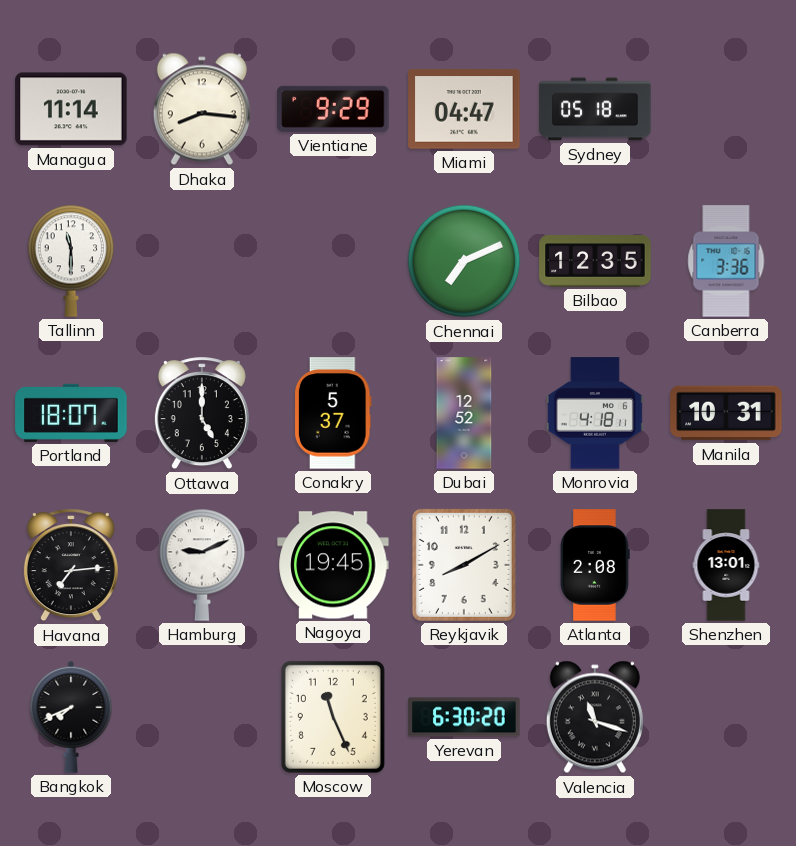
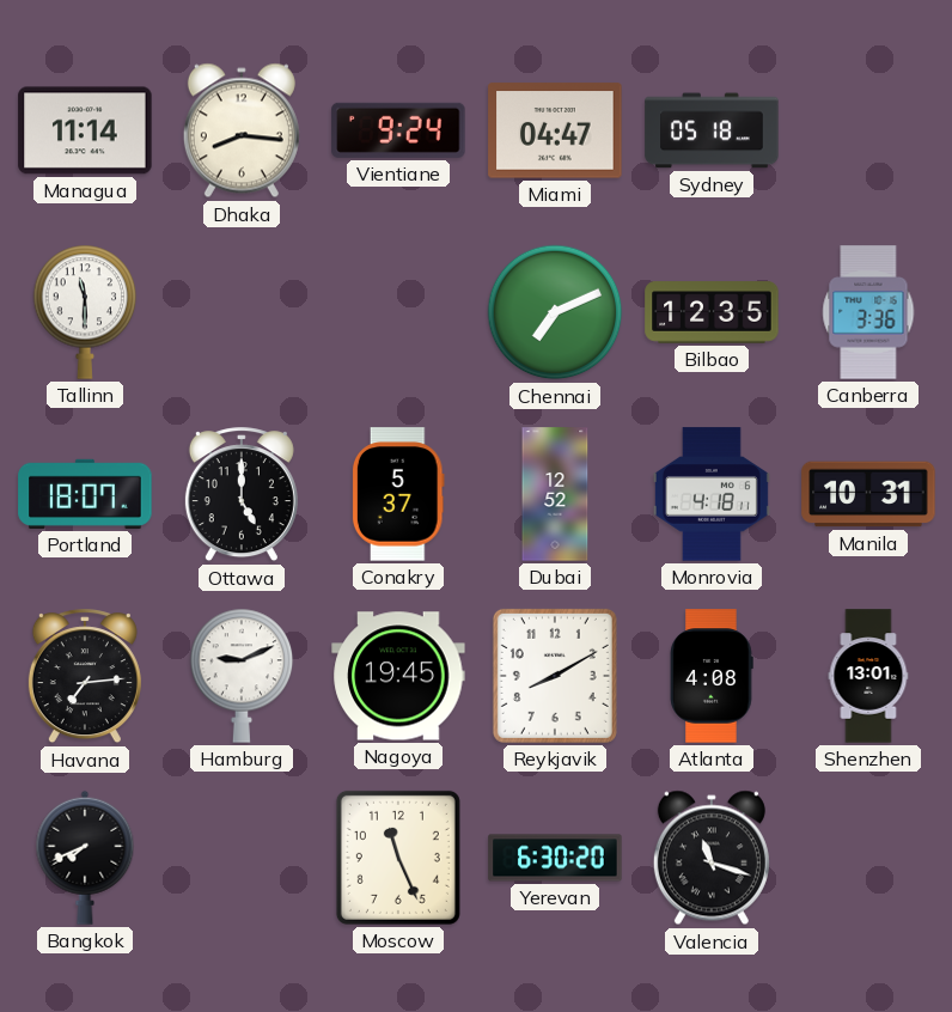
Vientiane: 9:29 -> 9:24
Atlanta: 2:08 -> 4:08
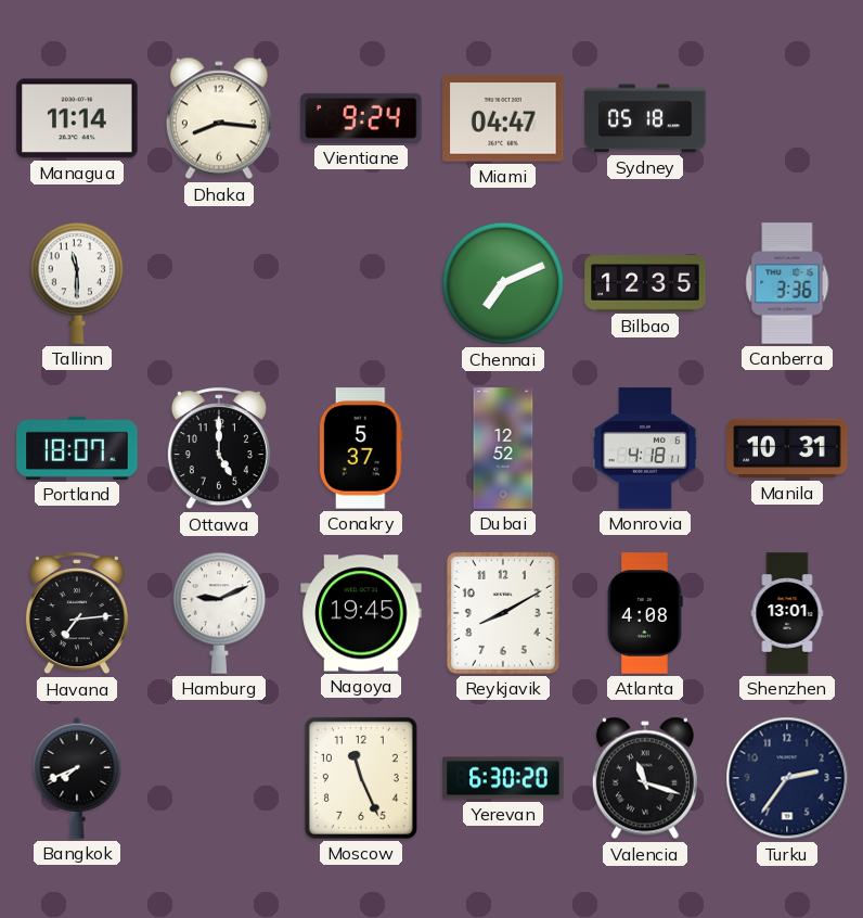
Turku: none -> 2:36
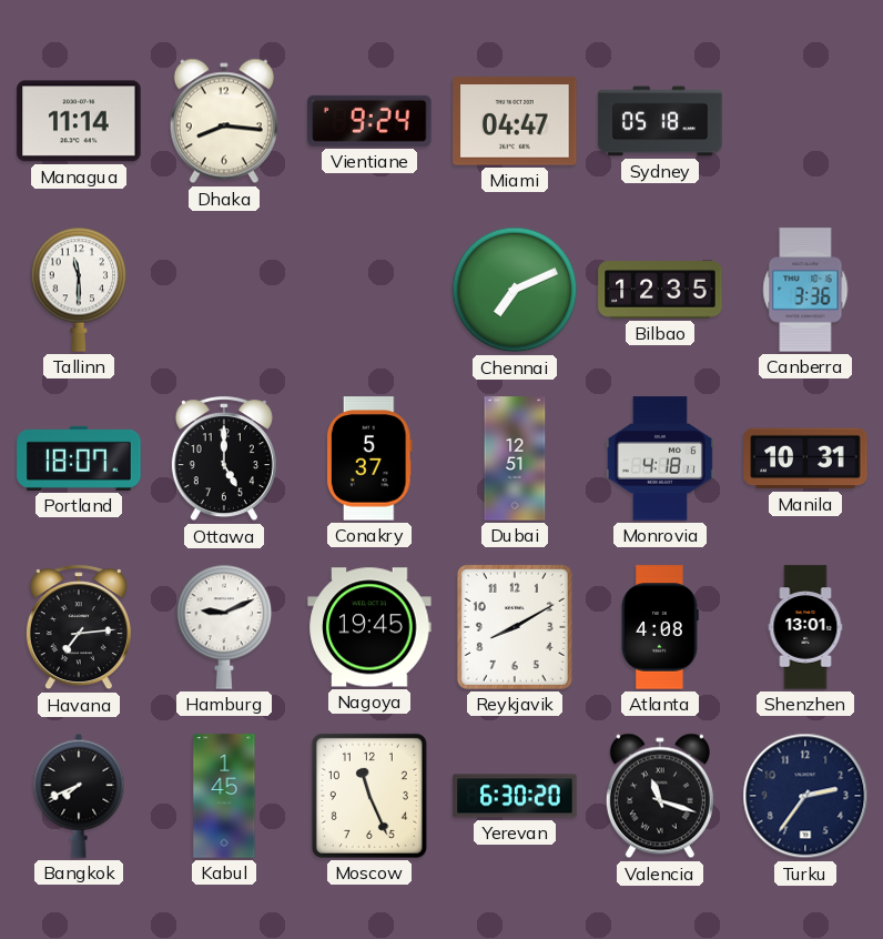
Dubai: 12:52 -> 12:51
Kabul: none -> 1:45
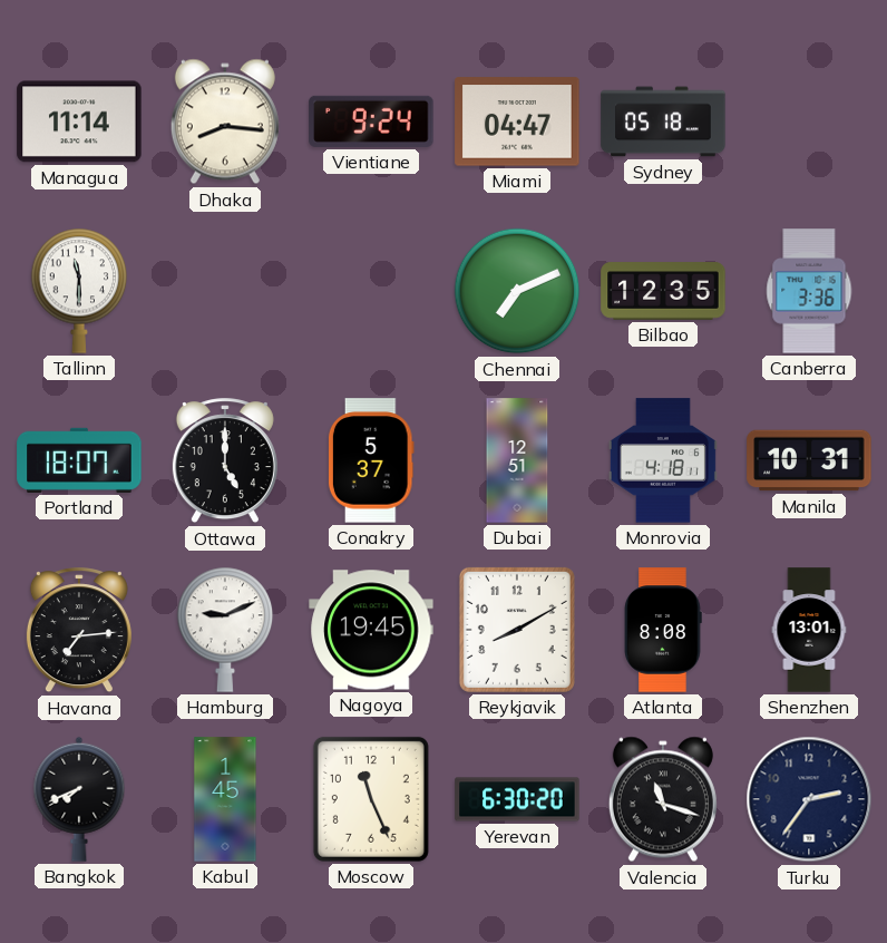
Atlanta: 4:08 -> 8:08
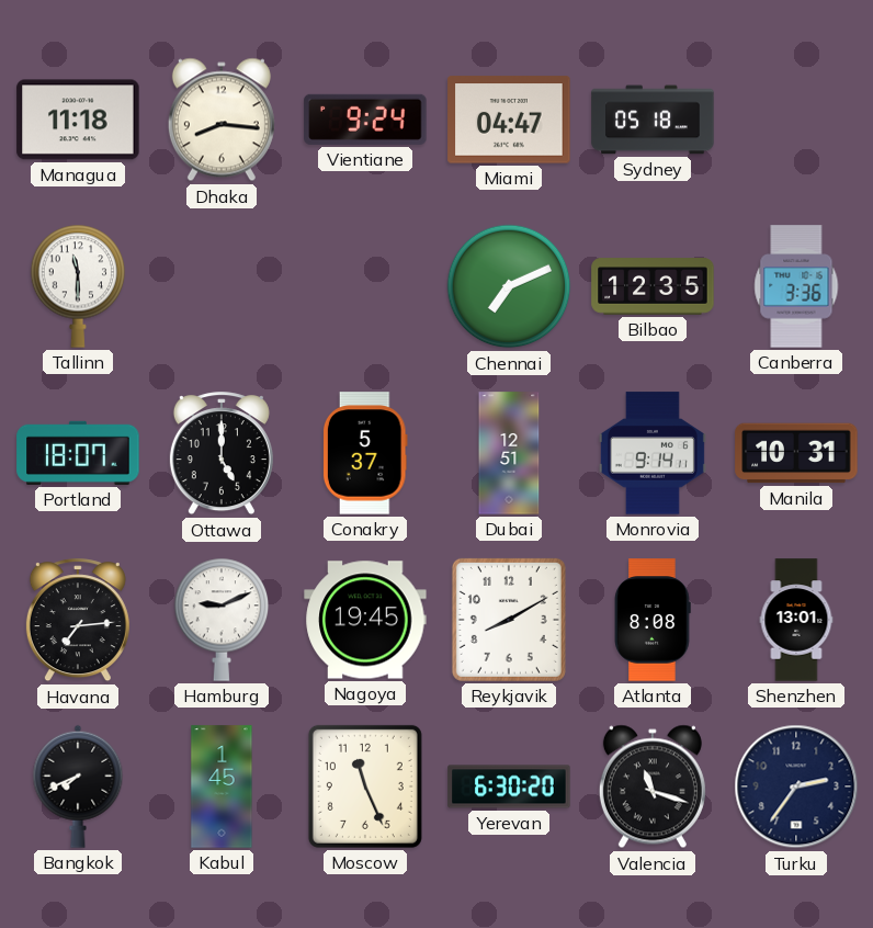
Managua: 11:14 -> 11:18
Monrovia: 4:18 -> 9:14
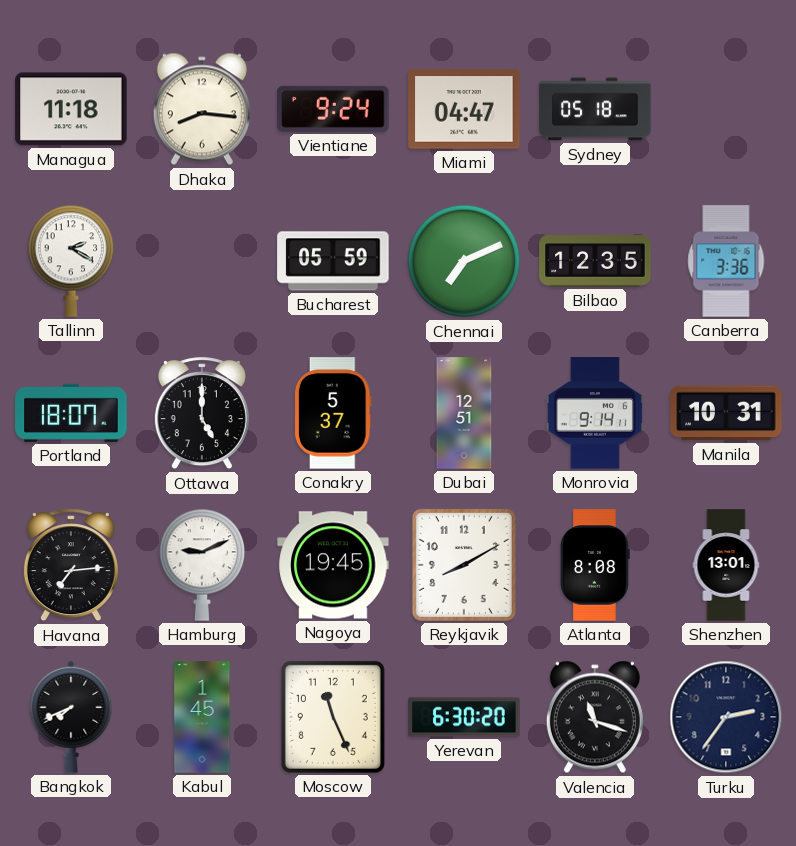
Tallinn: 11:30 -> 2:20
Bucharest: none -> 05:59
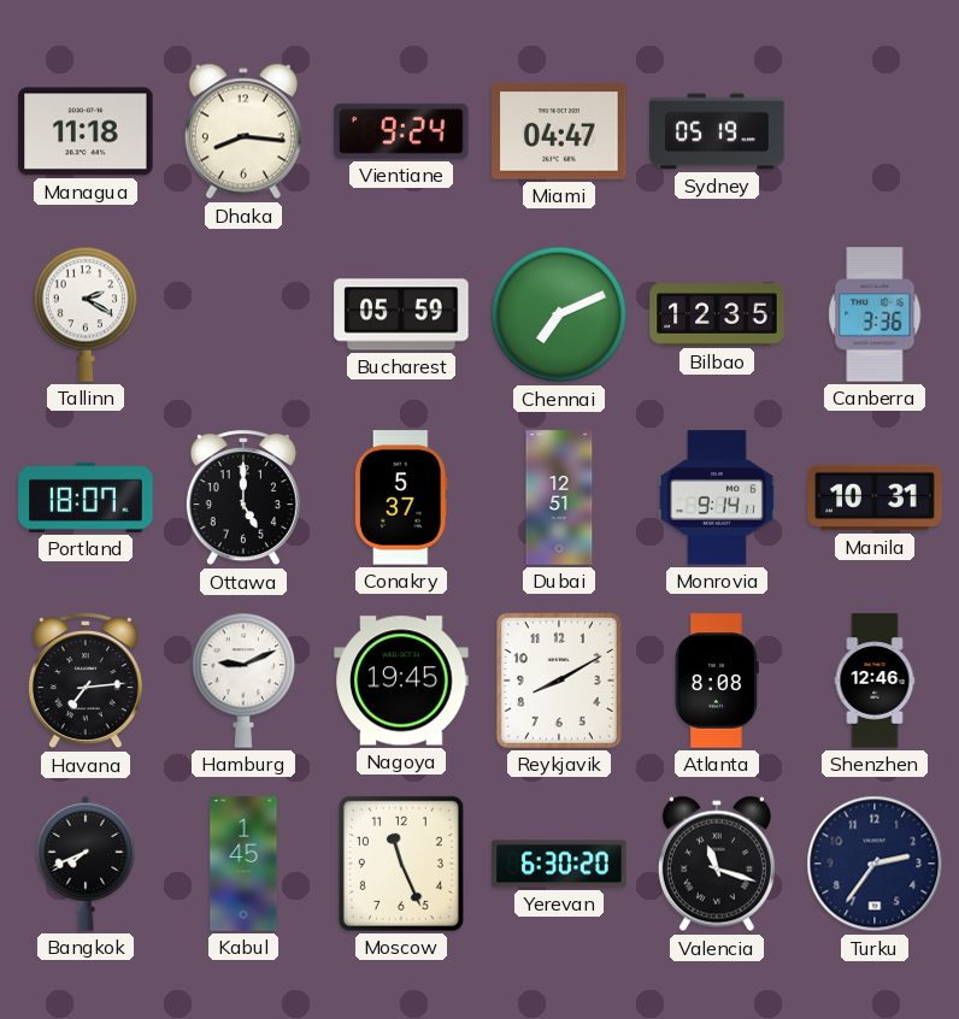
Sydney: 05:18 -> 05:19
Shenzhen: 13:01 -> 12:46
